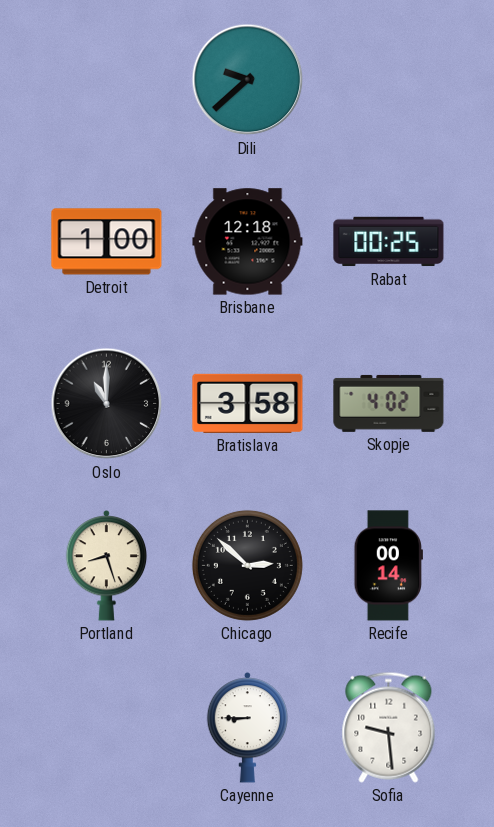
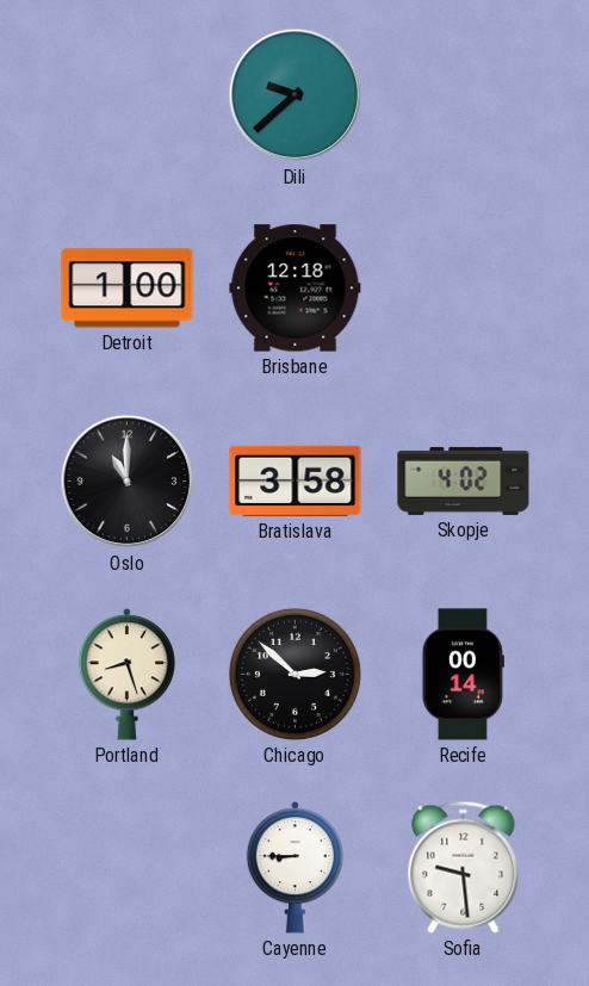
Rabat: 00:25 -> none
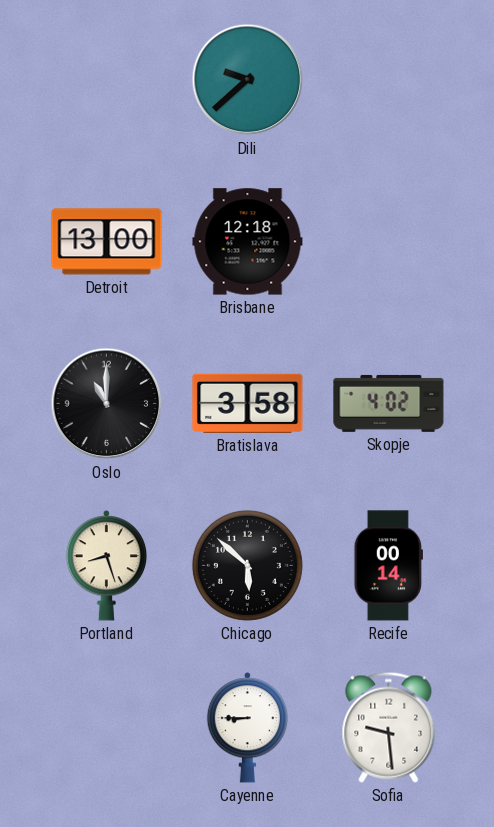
Detroit: 1:00 -> 13:00
Chicago: 2:52 -> 5:52
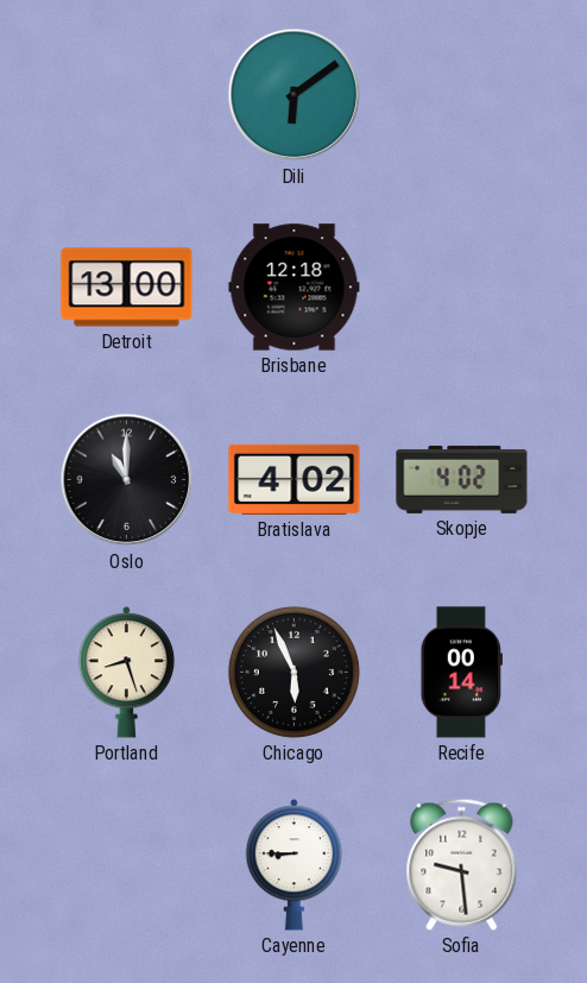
Dili: 9:38 -> 6:09
Bratislava: 3:58 -> 4:02
Chicago: 5:52 -> 5:56
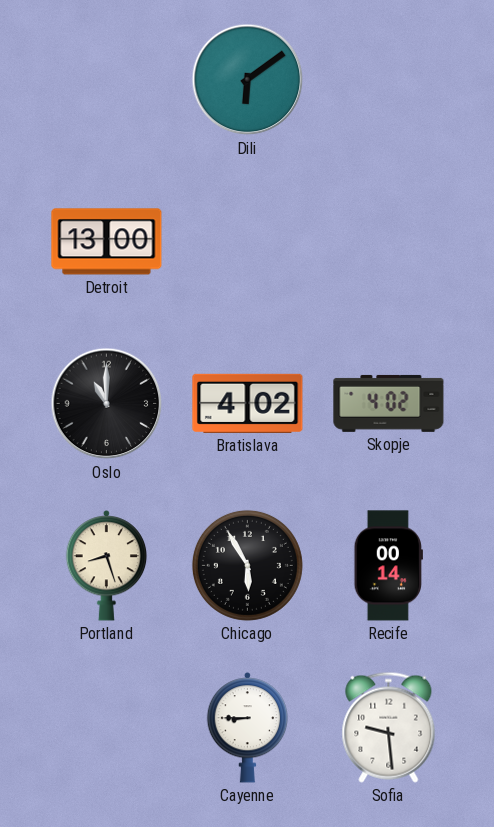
Brisbane: 12:18 -> none
Chicago: 5:56 -> 5:55
